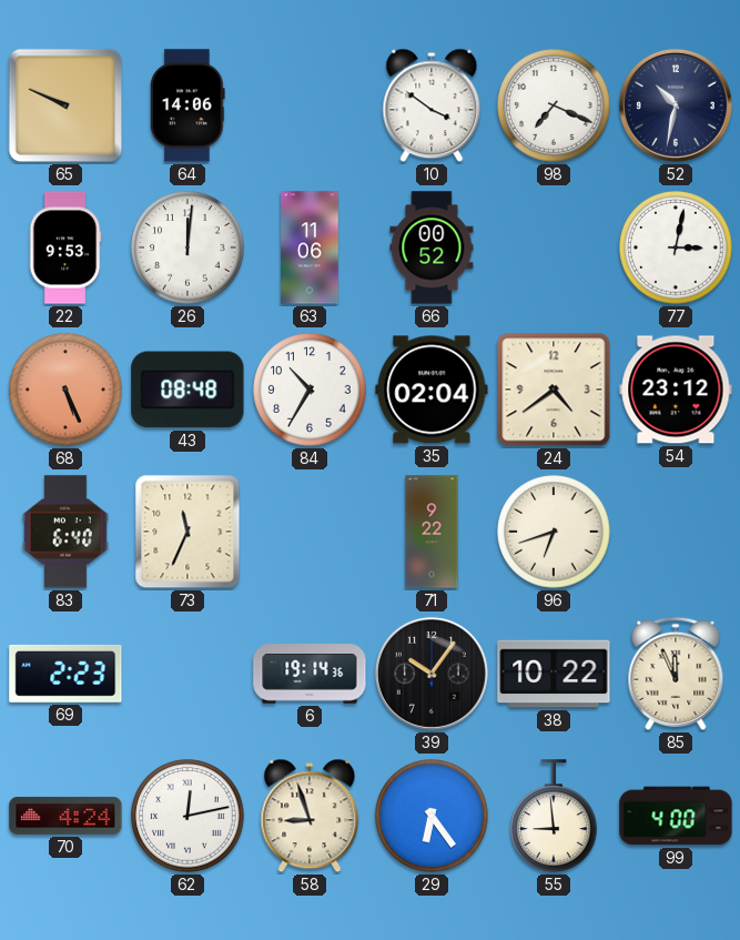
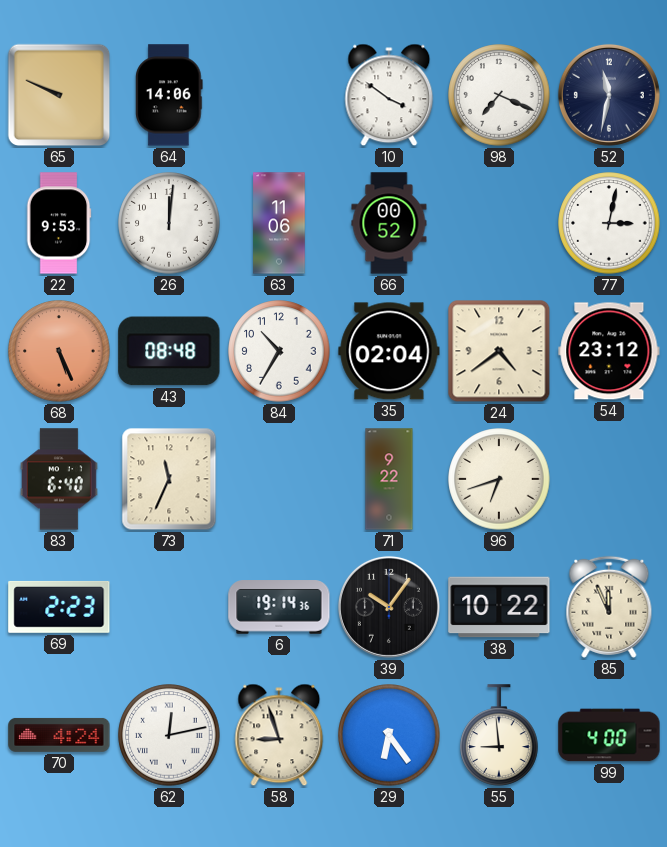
52: 10:32 -> 11:32
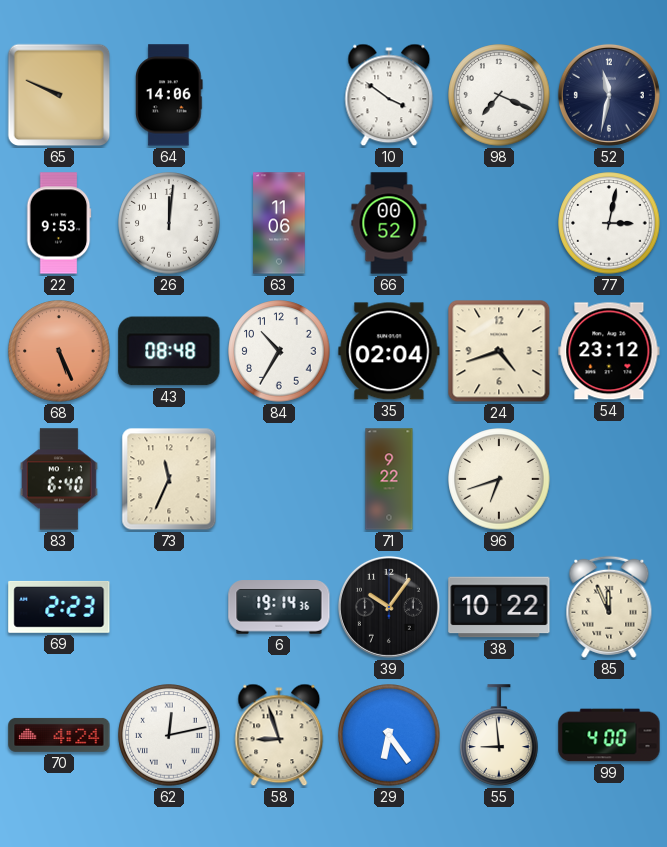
24: 4:39 -> 4:42
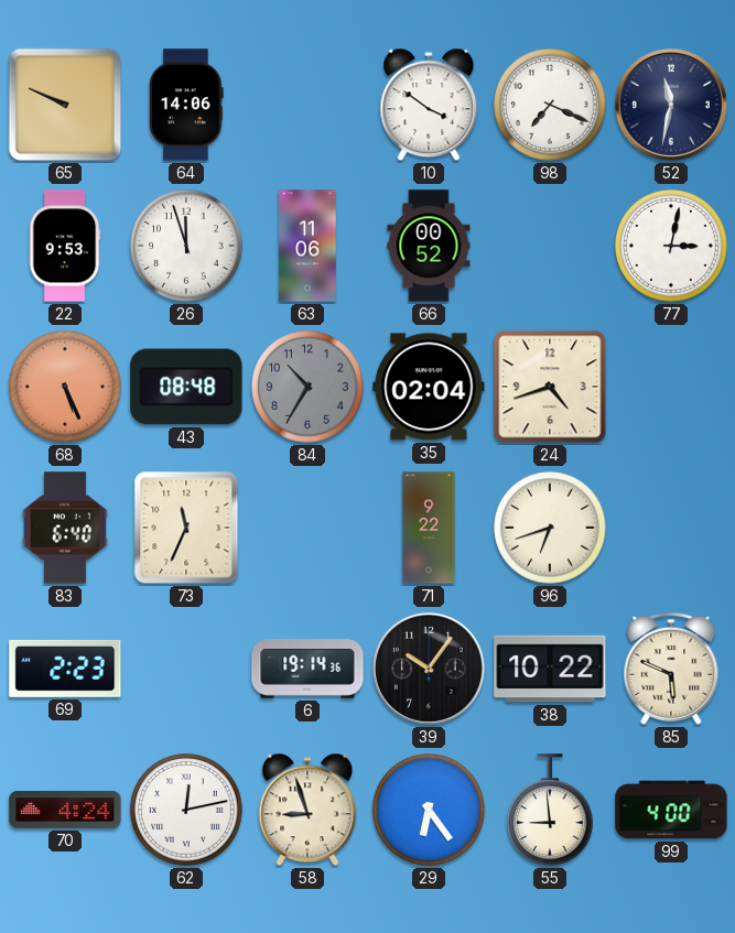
26: 12:01 -> 11:57
84 dial: white -> grey
54: 23:12 -> none
85: 11:56 -> 5:49
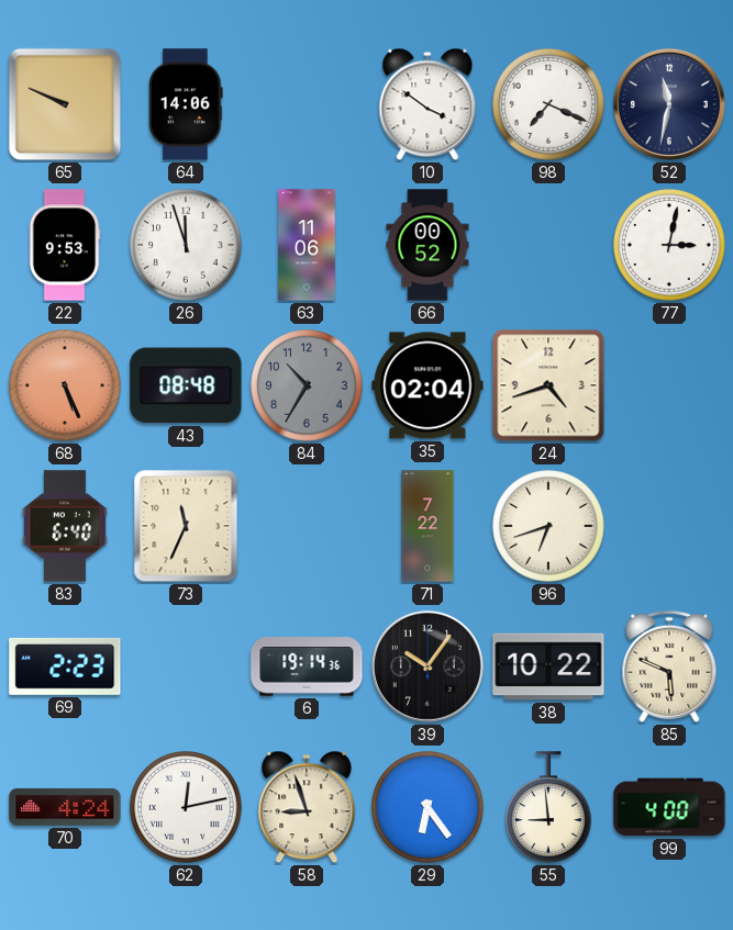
71: 9:22 -> 7:22
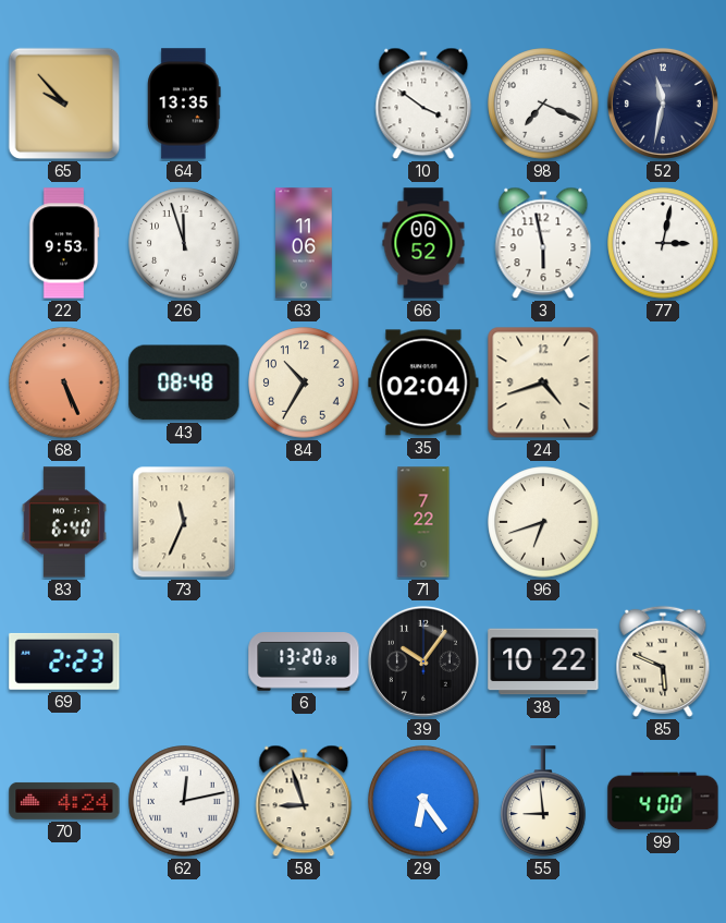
65: 9:49 -> 9:53
64: 14:06 -> 13:35
3: none -> 5:58
84 dial: grey -> cream
6: 19:14 -> 13:20
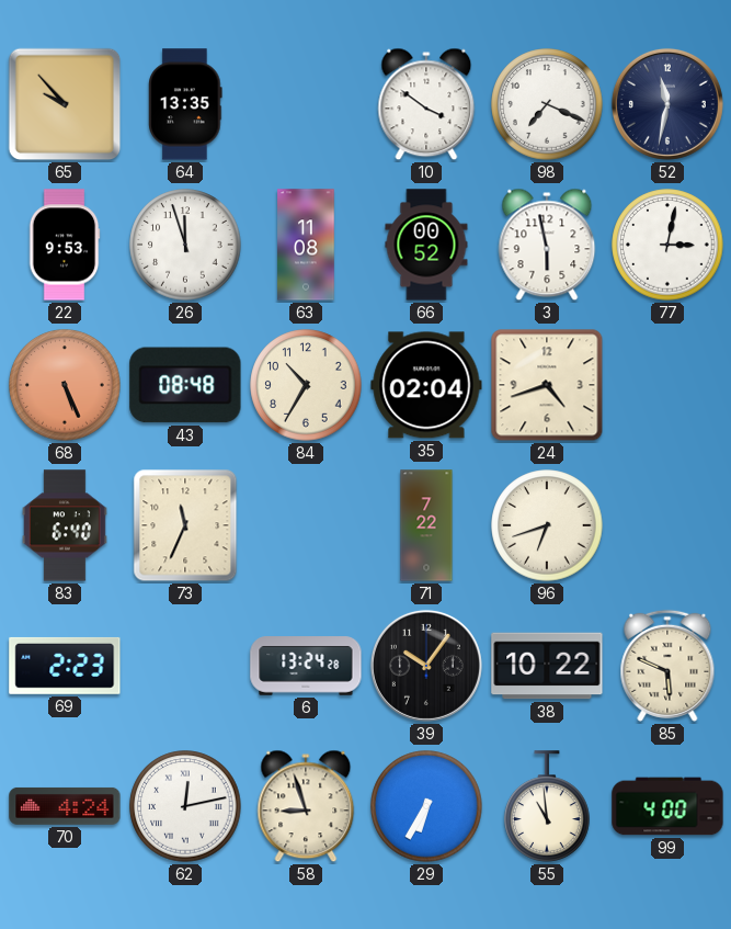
63: 11:06 -> 11:08
6: 13:20 -> 13:24
29: 6:24 -> 6:35
55: 8:59 -> 10:59
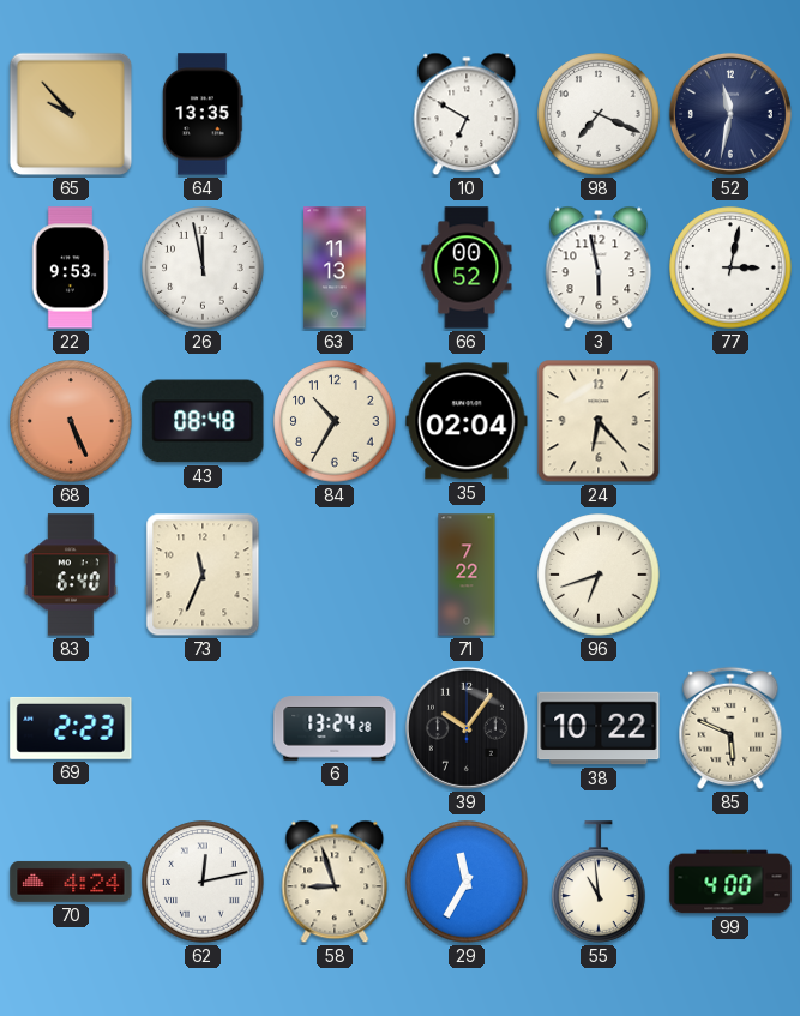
10: 3:51 -> 6:50
26: 11:57 -> 11:58
63: 11:08 -> 11:13
24: 4:42 -> 6:23
29: 6:35 -> 11:35
